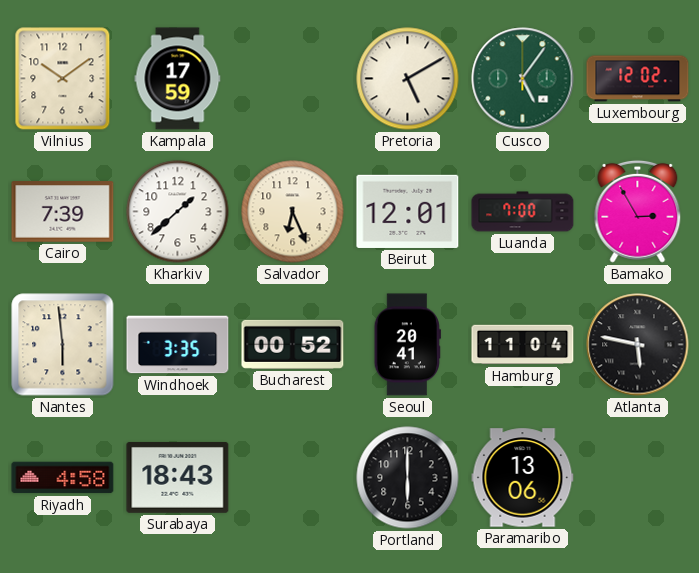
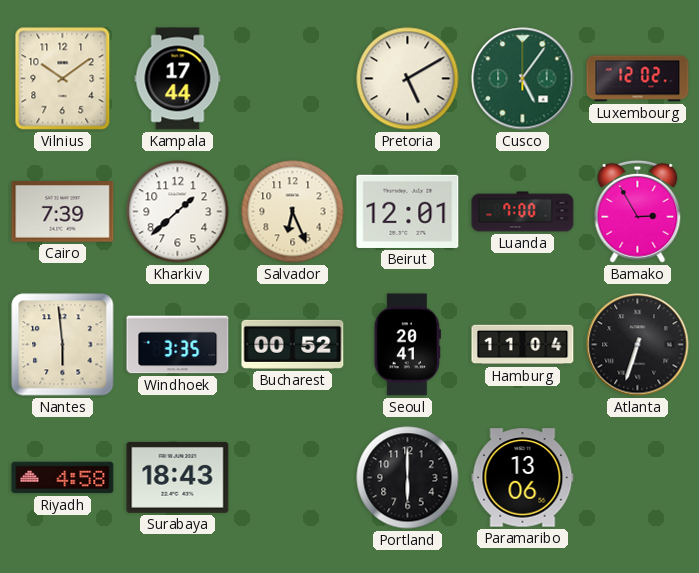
Kampala: 17:59 -> 17:44
Atlanta: 5:47 -> 6:33
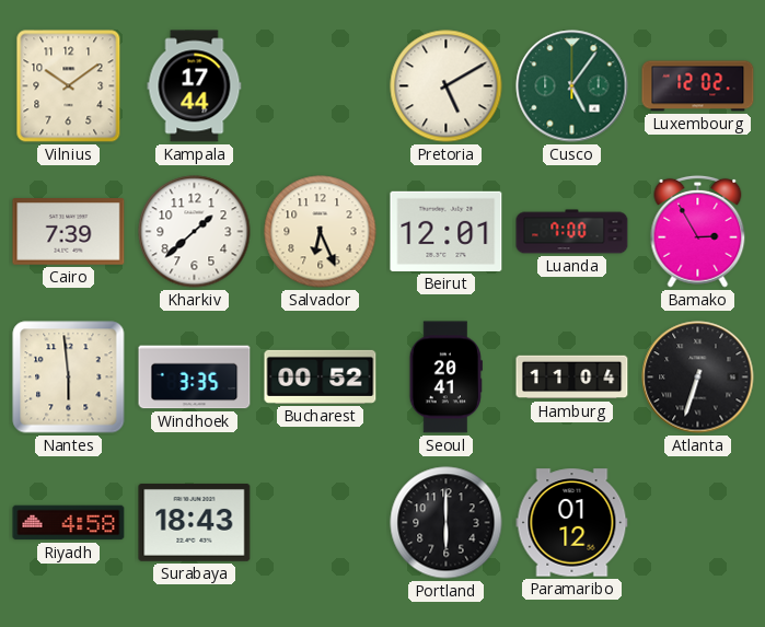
Paramaribo: 13:06 -> 01:12
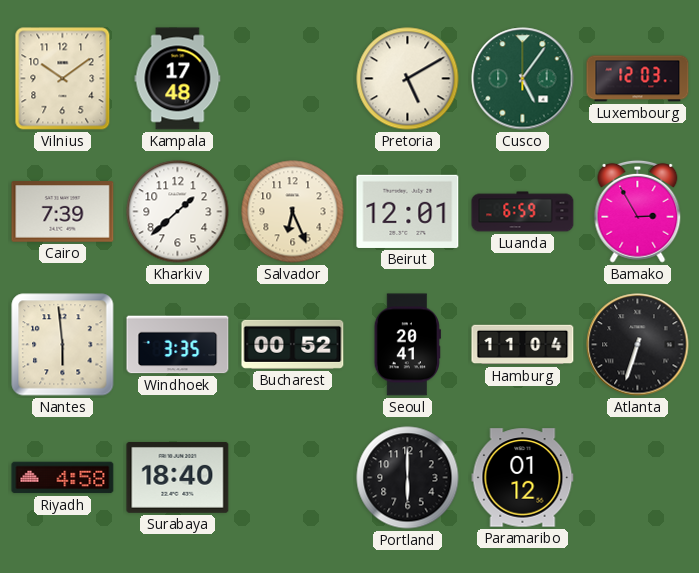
Kampala: 17:44 -> 17:48
Luxembourg: 12:02 -> 12:03
Luanda: 7:00 -> 6:59
Surabaya: 18:43 -> 18:40
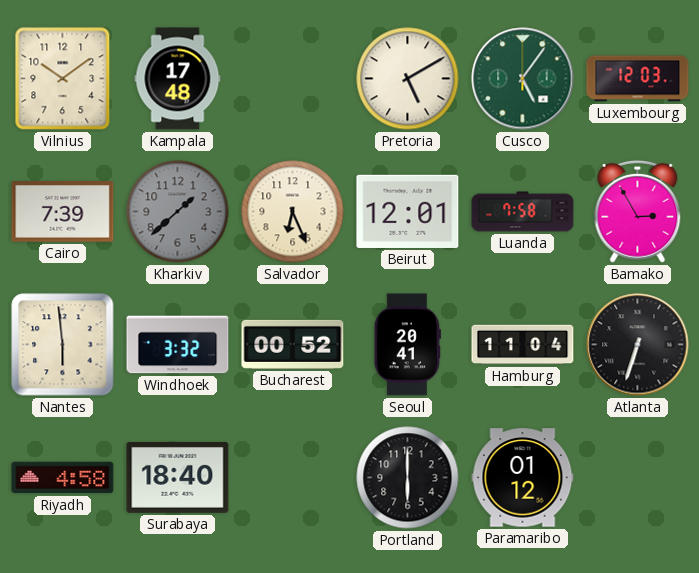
Kharkiv dial: white -> grey
Luanda: 6:59 -> 7:58
Windhoek: 3:35 -> 3:32
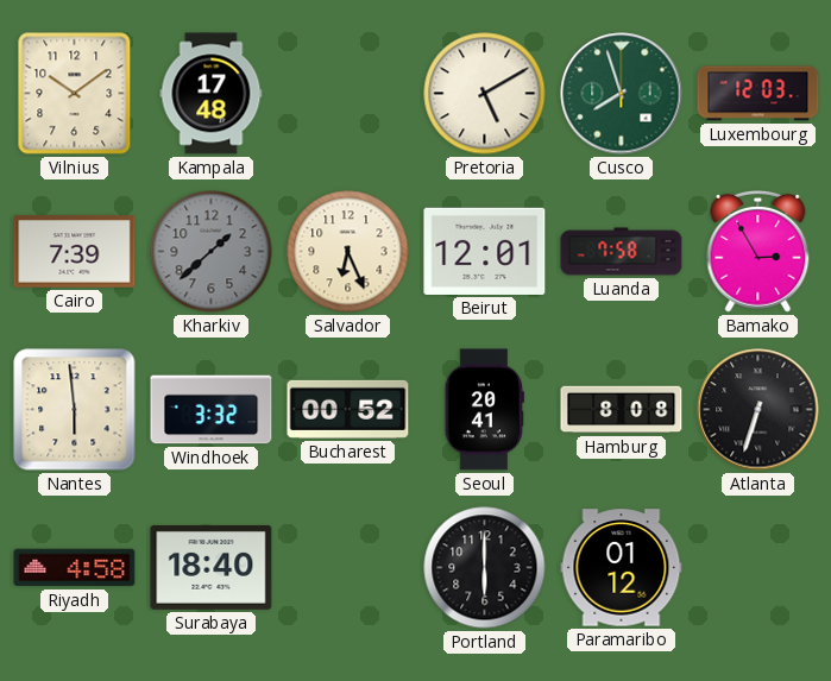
Cusco: 5:06 -> 7:57
Hamburg: 11:04 -> 8:08
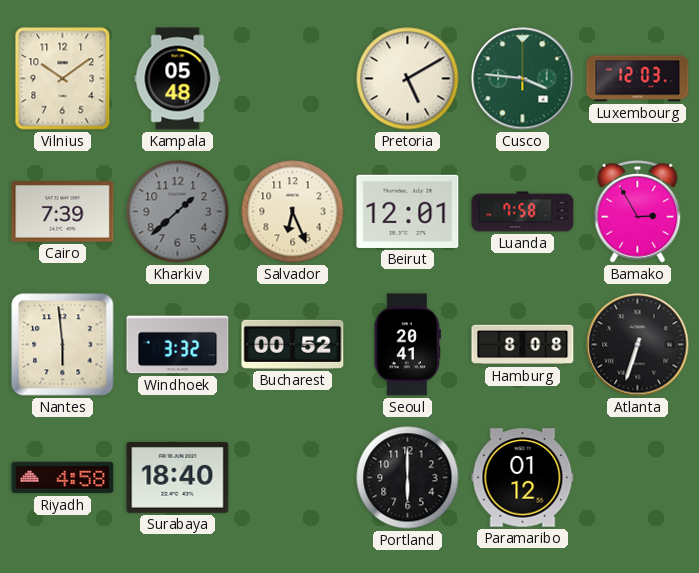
Kampala: 17:48 -> 05:48
Cusco: 7:57 -> 3:46
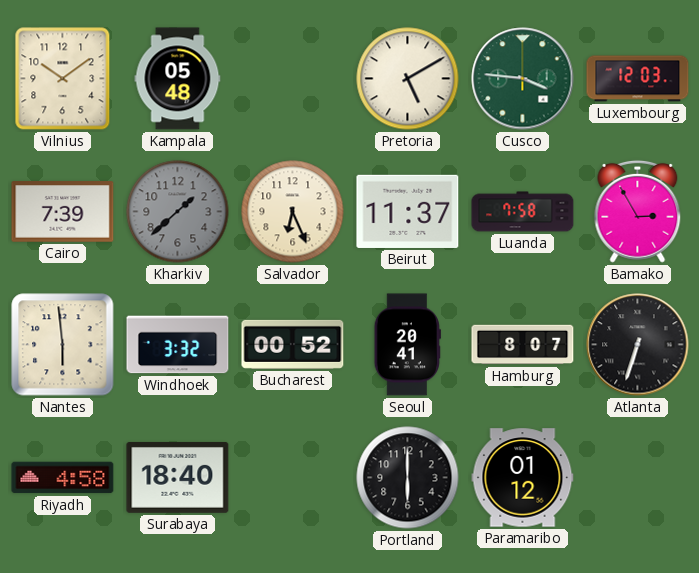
Beirut: 12:01 -> 11:37
Hamburg: 8:08 -> 8:07
